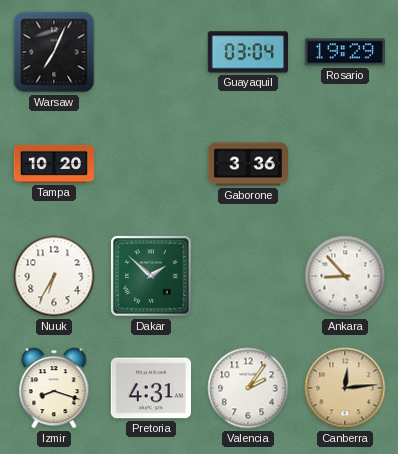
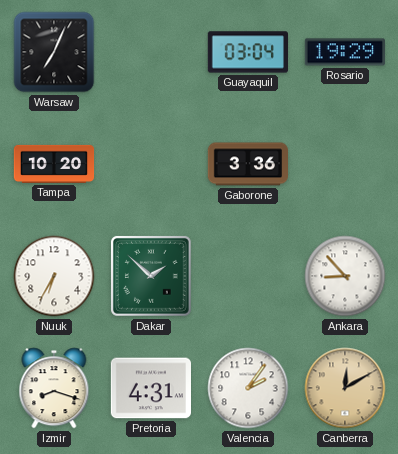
Canberra: 12:14 -> 12:10
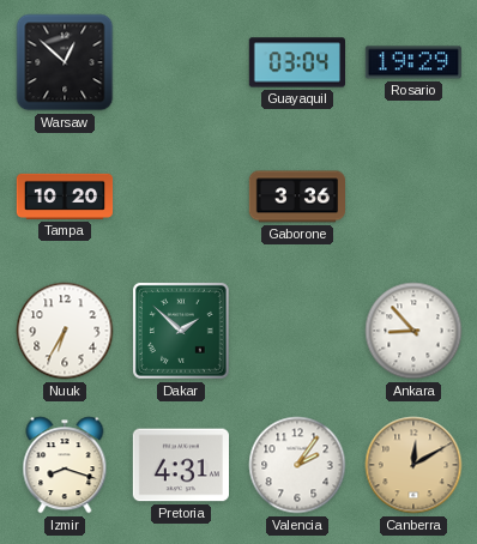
Warsaw: 7:04 -> 12:52
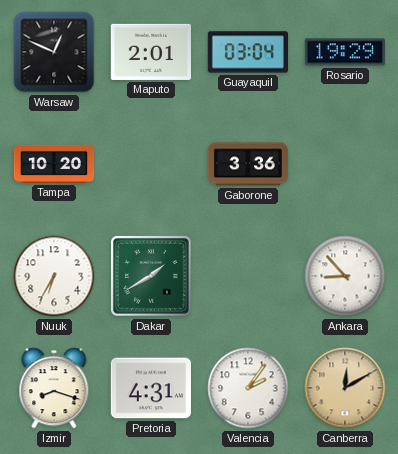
Warsaw: 12:52 -> 12:49
Maputo: none -> 2:01
Dakar: 1:52 -> 1:40
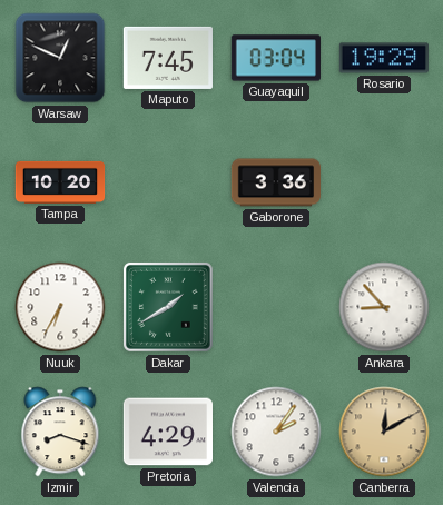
Maputo: 2:01 -> 7:45
Pretoria: 4:31 -> 4:29
